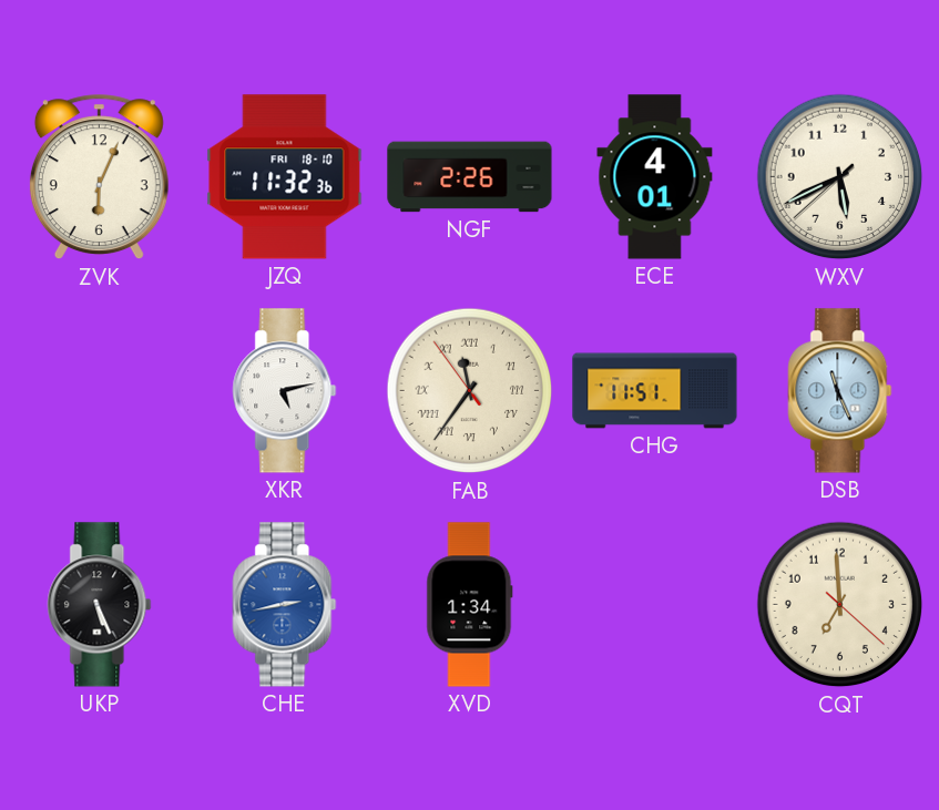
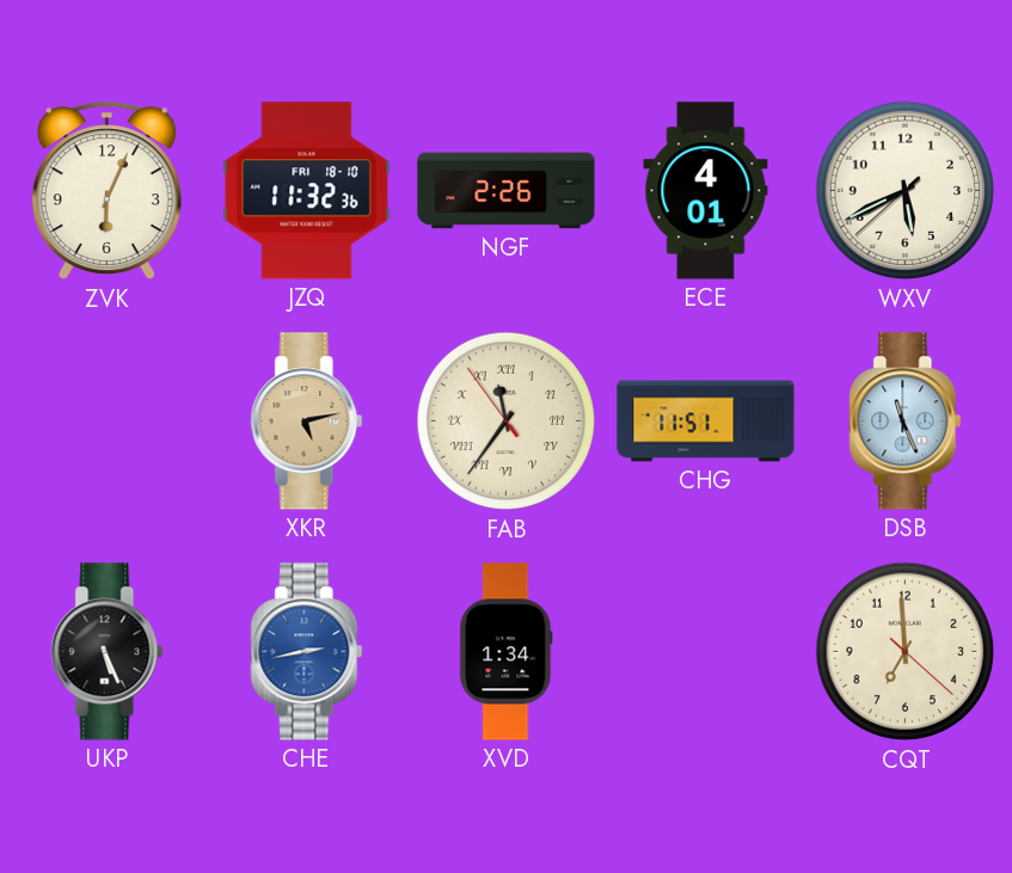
XKR dial: white -> champagne
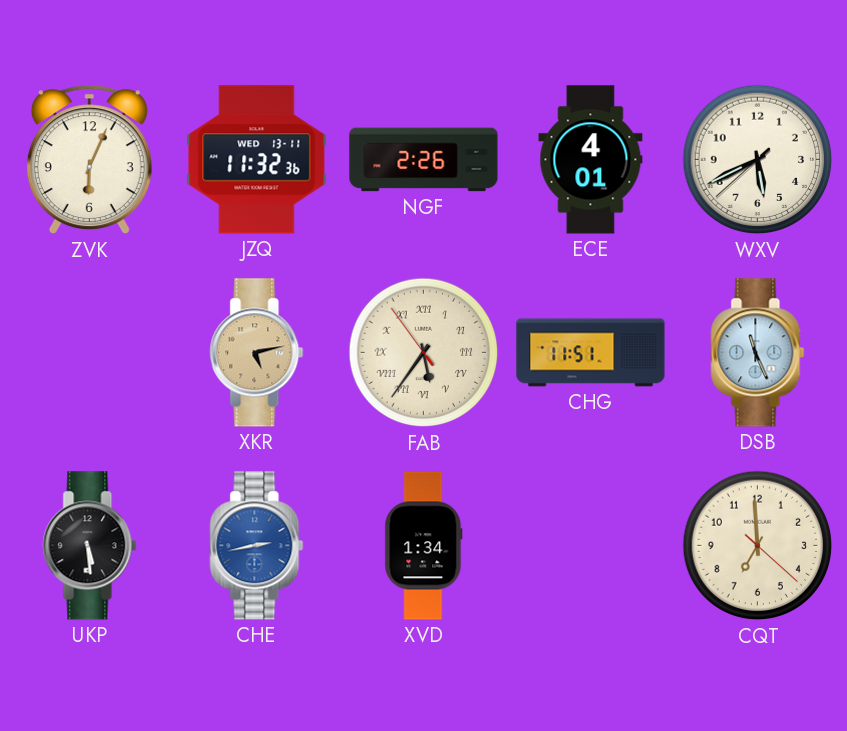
JZQ date: FRI 18-10 -> WED 13-11
FAB: 11:35 -> 5:35
UKP: 5:26 -> 5:29
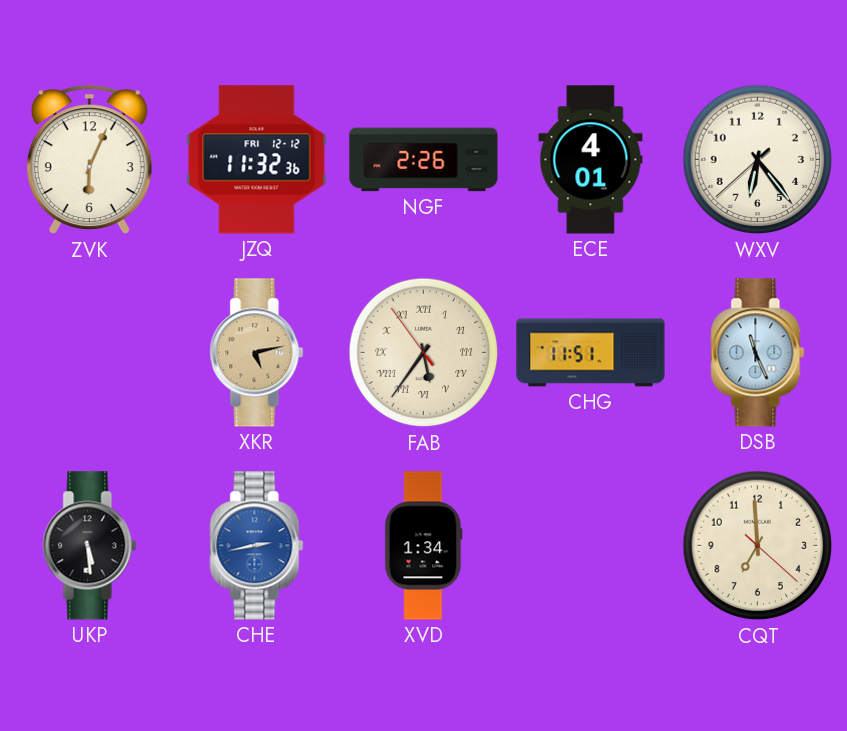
JZQ date: WED 13-11 -> FRI 12-12
WXV: 5:40 -> 6:23
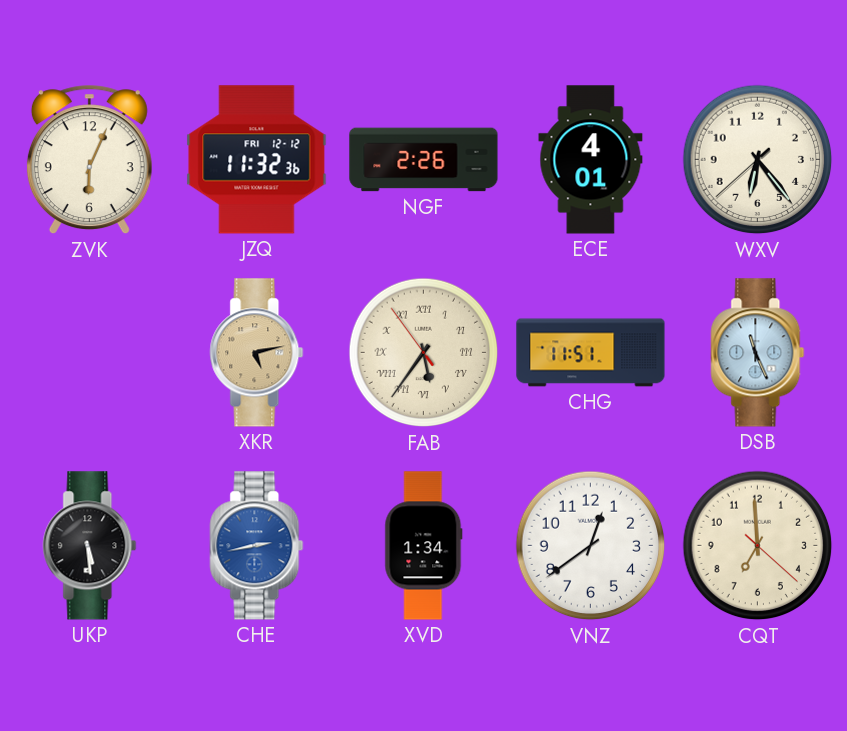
VNZ: none -> 12:39
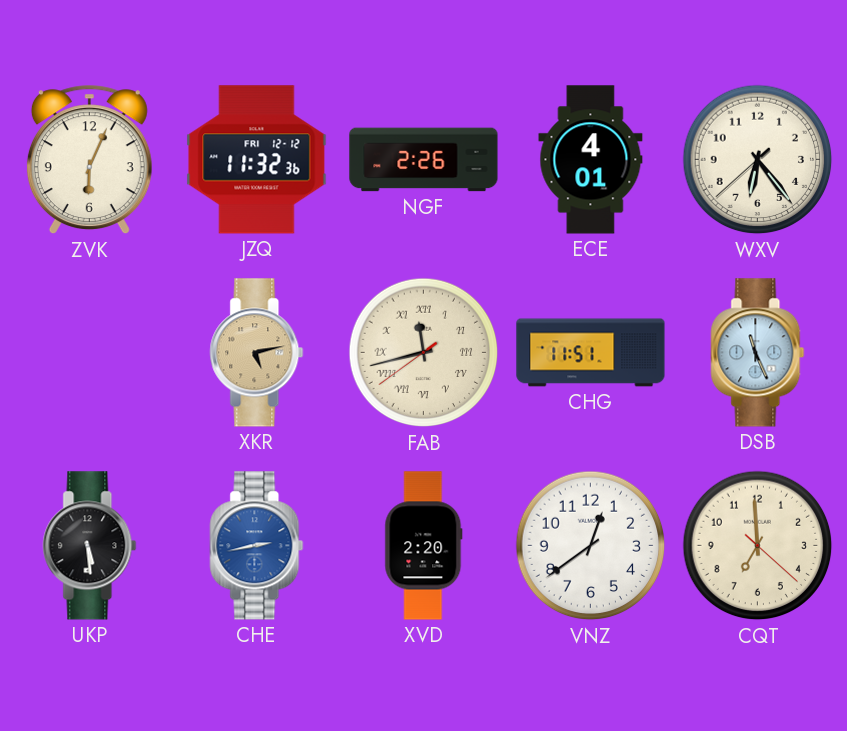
FAB: 5:35 -> 11:42
XVD: 1:34 -> 2:20
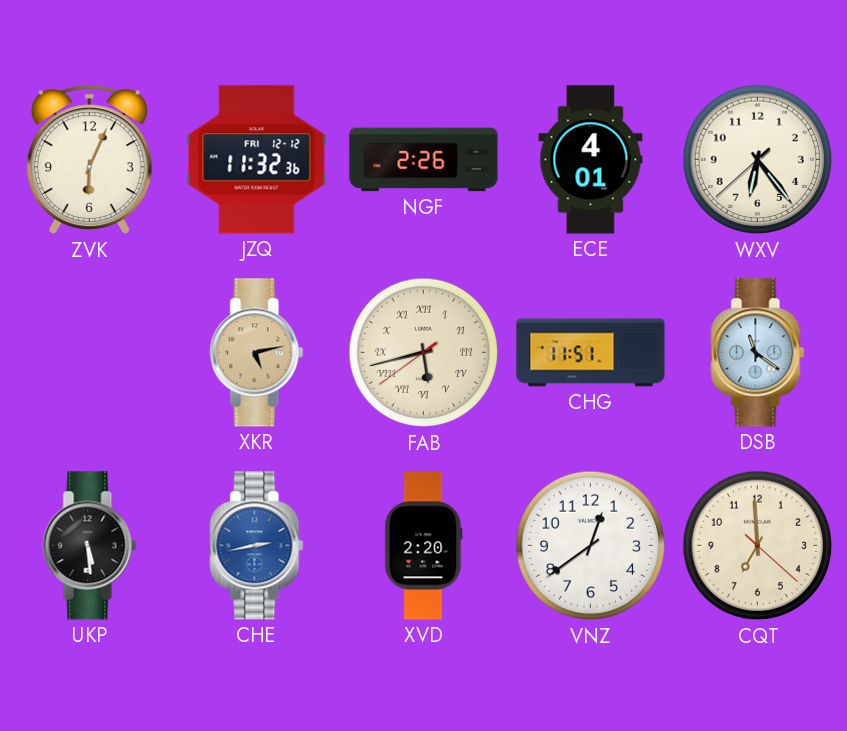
FAB: 11:42 -> 5:42
DSB: 11:26 -> 11:21
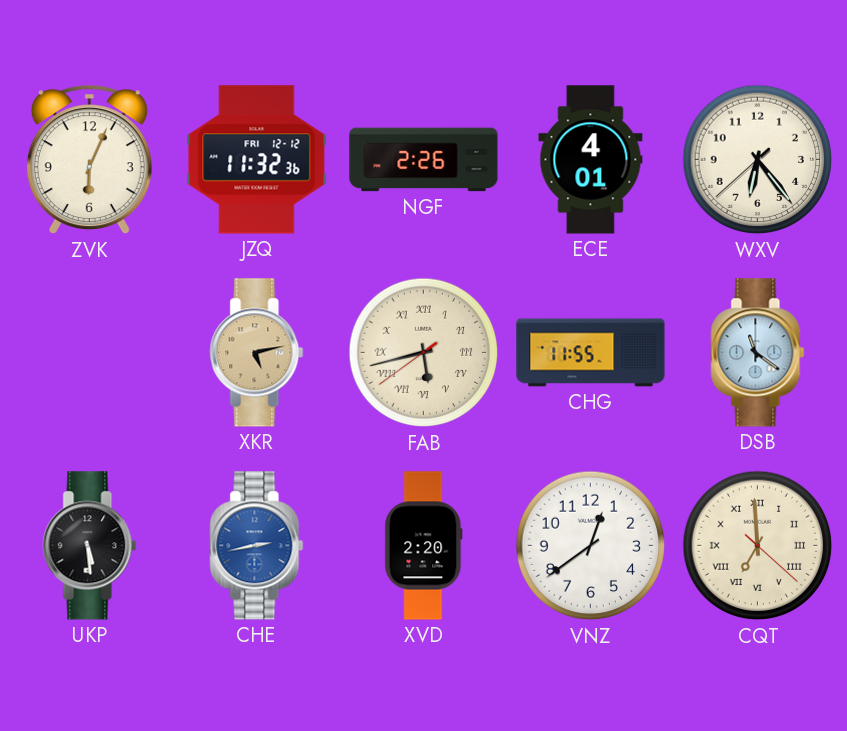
CHG: 11:51 -> 11:55
CQT numerals: Arabic -> Roman
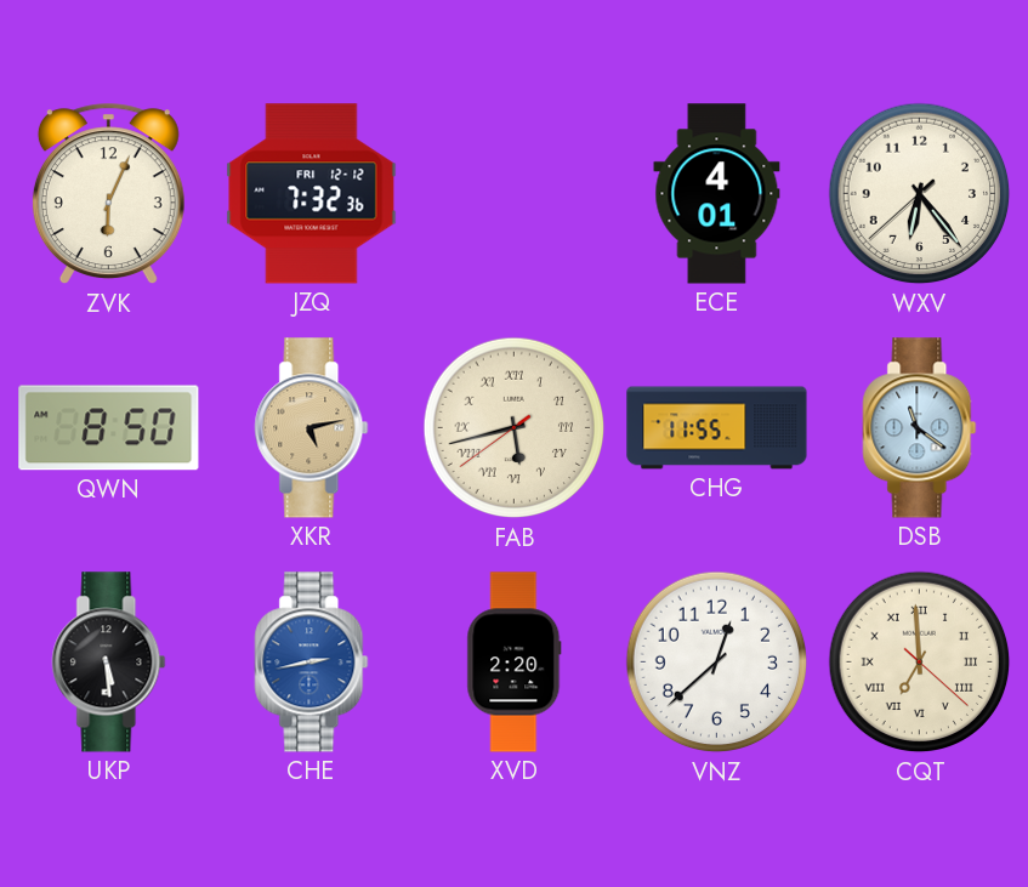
JZQ: 11:32 -> 7:32
NGF: 2:26 -> none
QWN: none -> 8:50
VNZ: 12:39 -> 12:38
